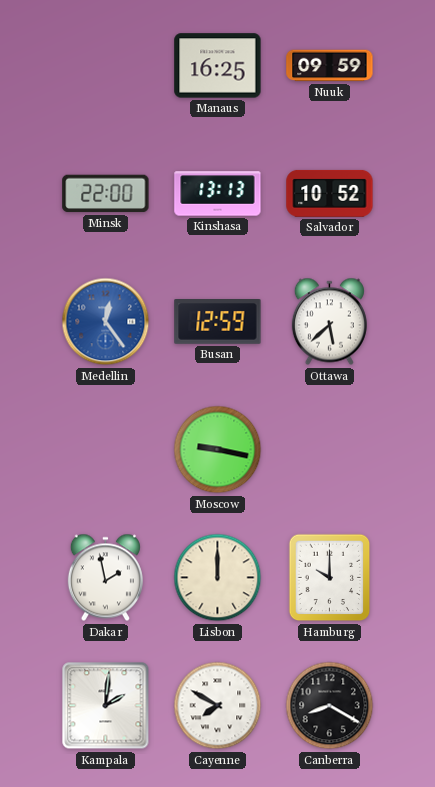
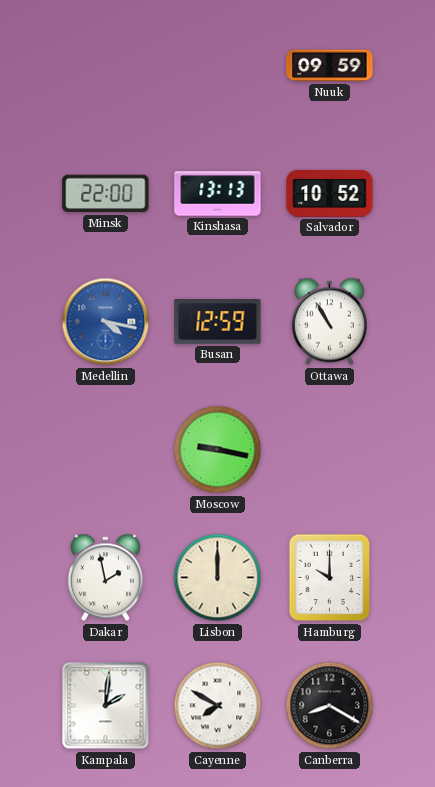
Manaus: 16:25 -> none
Medellin: 12:24 -> 4:17
Ottawa: 5:38 -> 10:55
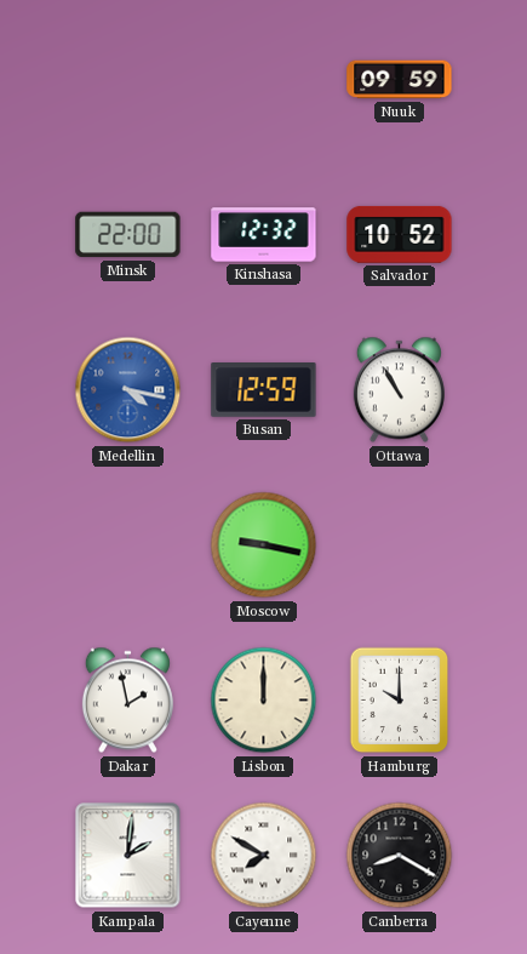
Kinshasa: 13:13 -> 12:32
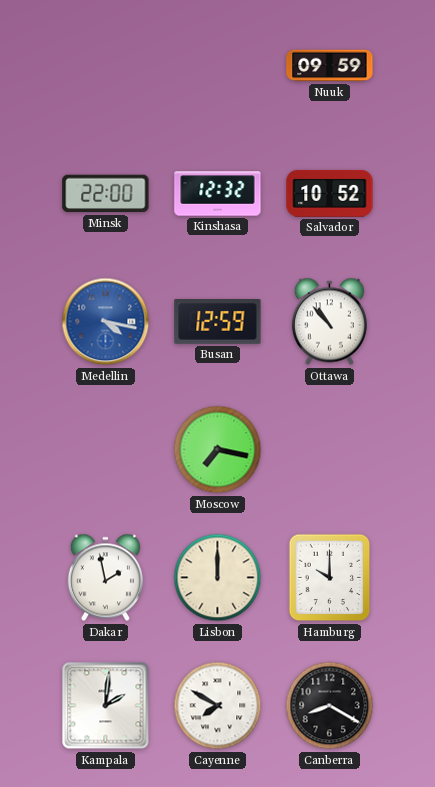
Ottawa: 10:55 -> 10:53
Moscow: 9:17 -> 7:17
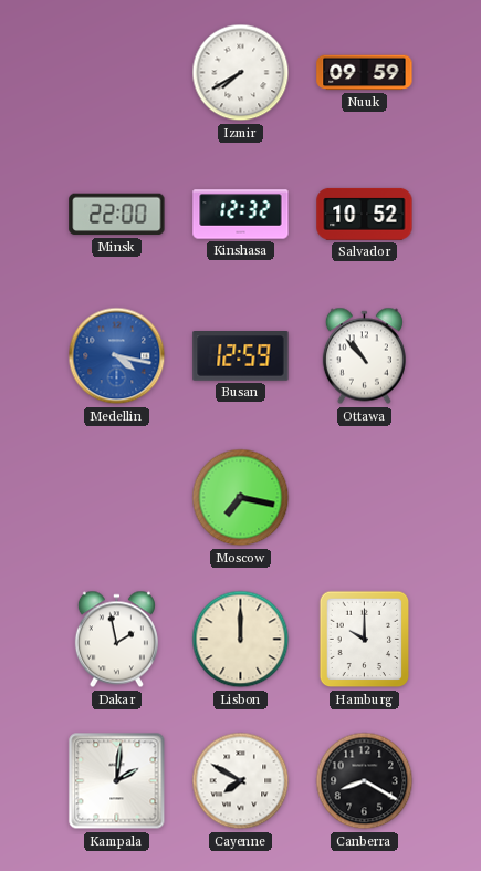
Izmir: none -> 7:40
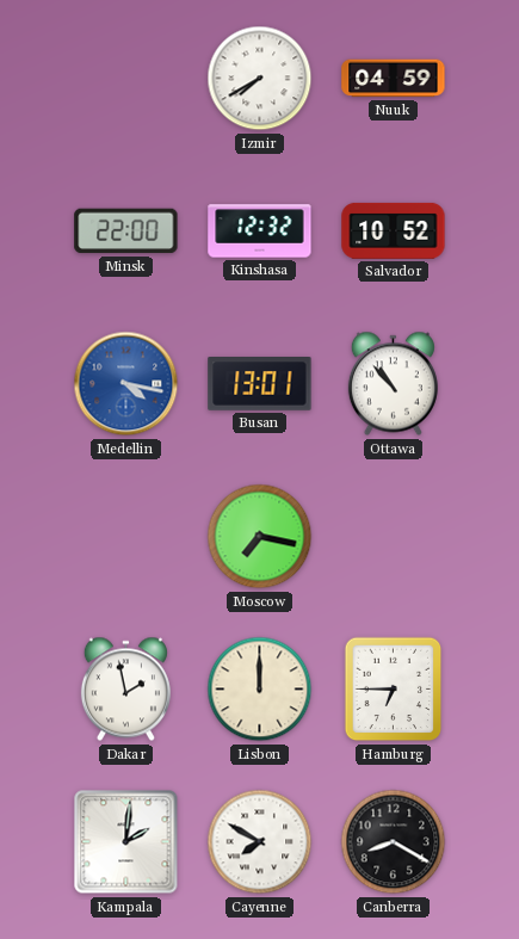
Nuuk: 09:59 -> 04:59
Busan: 12:59 -> 13:01
Hamburg: 10:00 -> 6:45
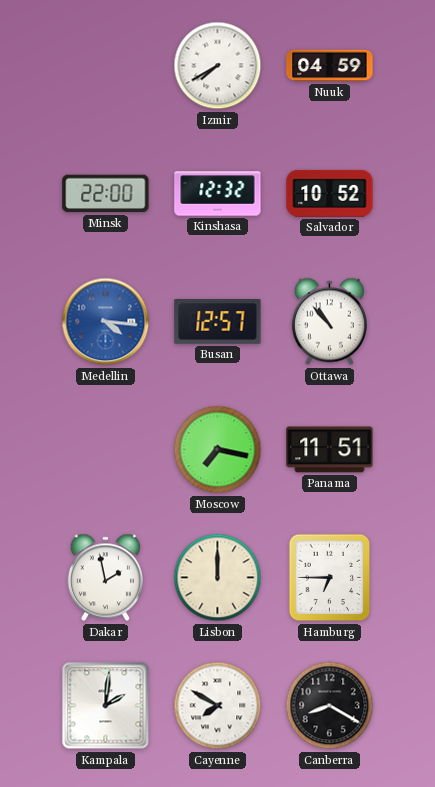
Medellin: 4:17 -> 4:16
Busan: 13:01 -> 12:57
Panama: none -> 11:51
